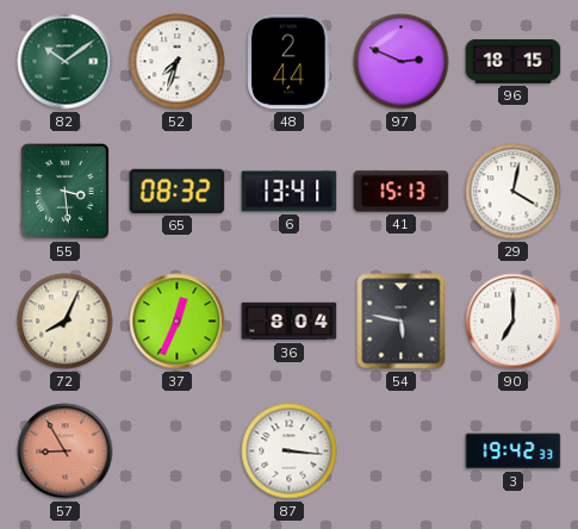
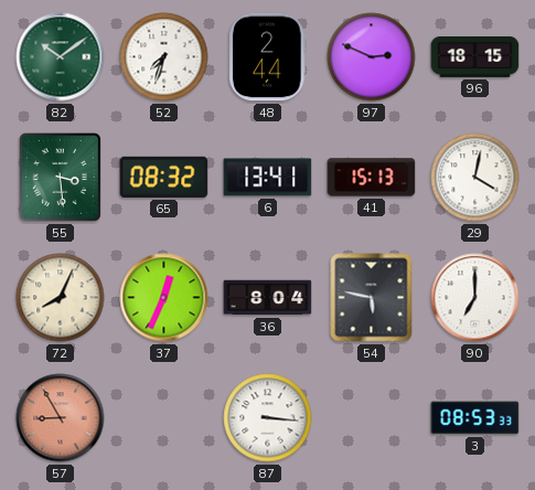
3: 19:42 -> 08:53
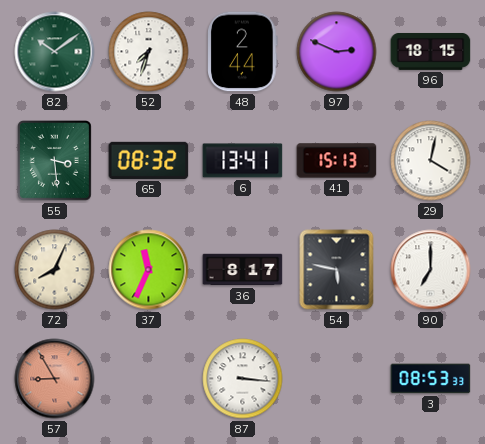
37: 12:34 -> 11:34
36: 8:04 -> 8:17
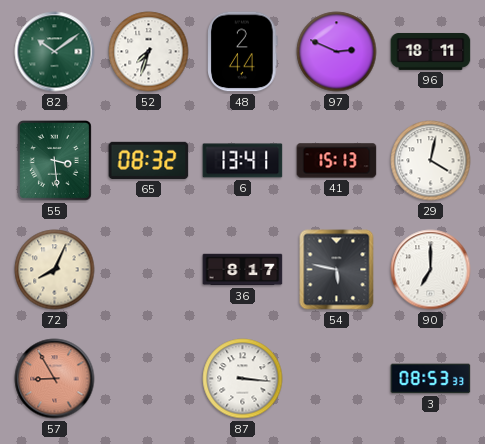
96: 18:15 -> 18:11
37: 11:34 -> none
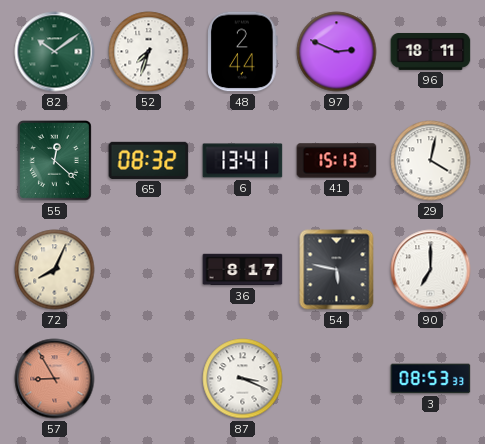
55: 3:29 -> 12:22
87: 3:16 -> 3:19
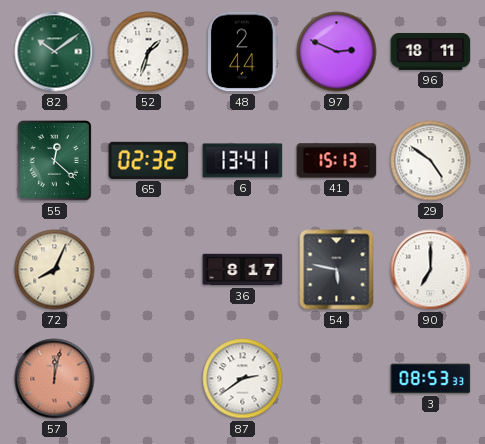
52: 7:33 -> 1:33
65: 08:32 -> 02:32
29: 4:02 -> 4:51
57: 8:55 -> 12:02
87: 3:19 -> 2:39
